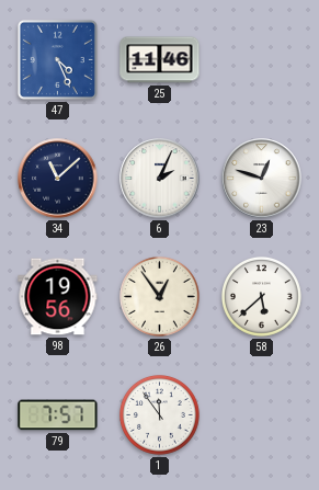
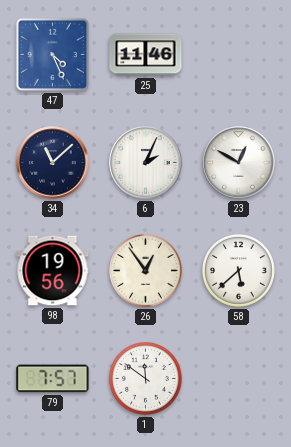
23: 12:48 -> 12:50
1: 11:54 -> 11:51
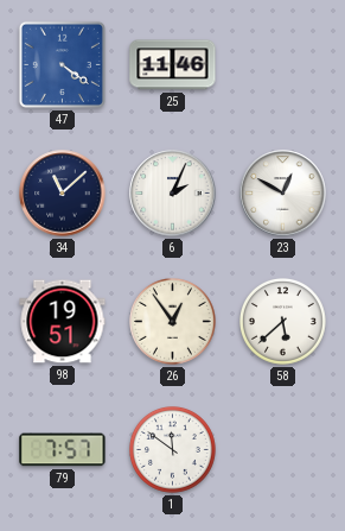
47: 4:26 -> 4:21
98: 19:56 -> 19:51
